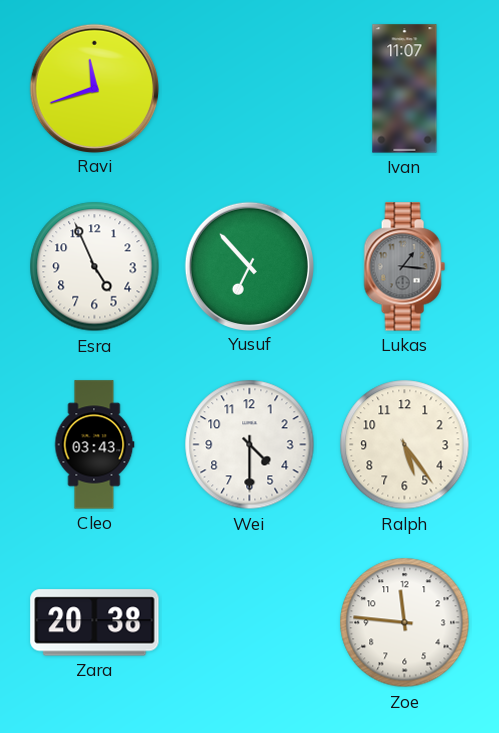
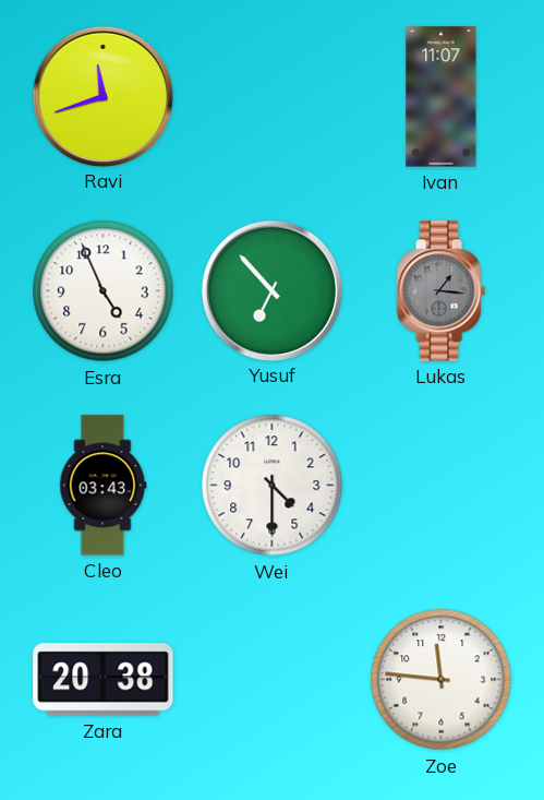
Ralph: 5:24 -> none
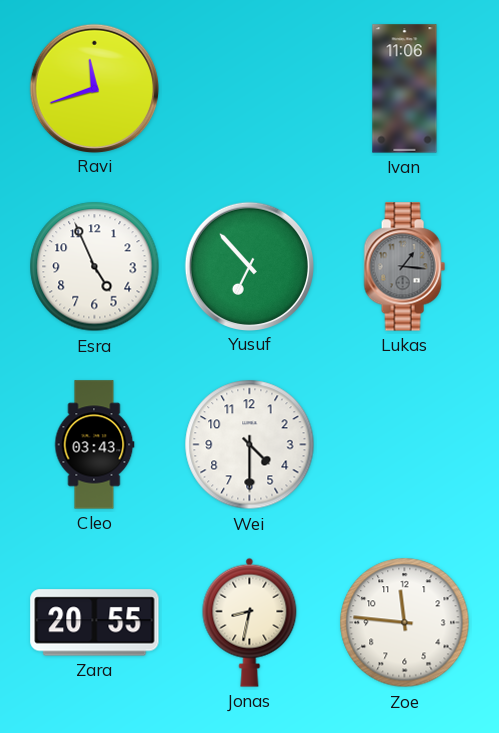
Ivan: 11:07 -> 11:06
Zara: 20:38 -> 20:55
Jonas: none -> 8:32
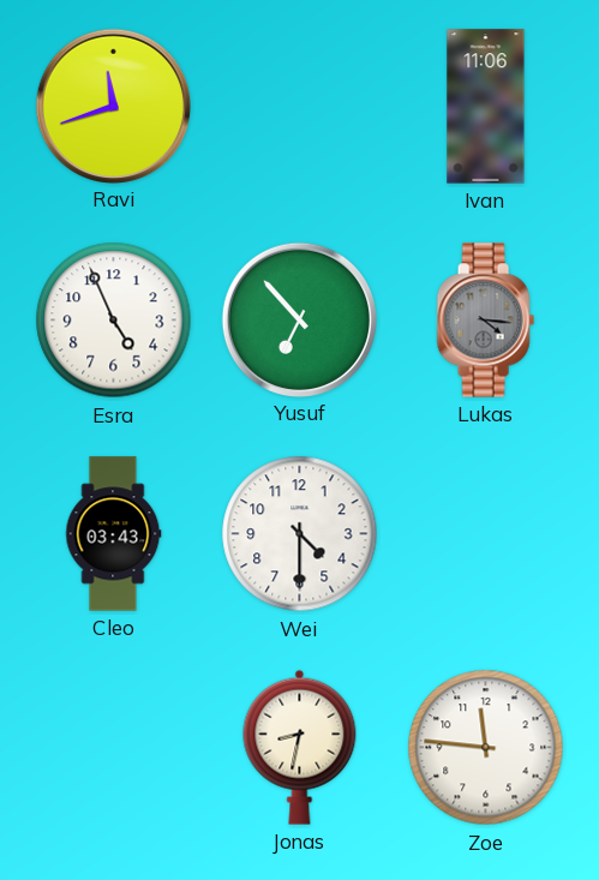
Lukas: 1:16 -> 4:16
Zara: 20:55 -> none
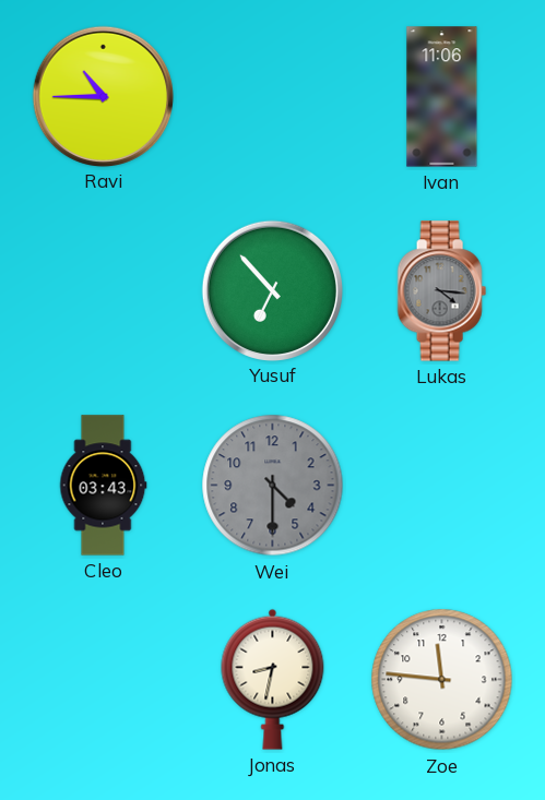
Ravi: 11:42 -> 10:45
Esra: 4:56 -> none
Wei dial: white -> grey
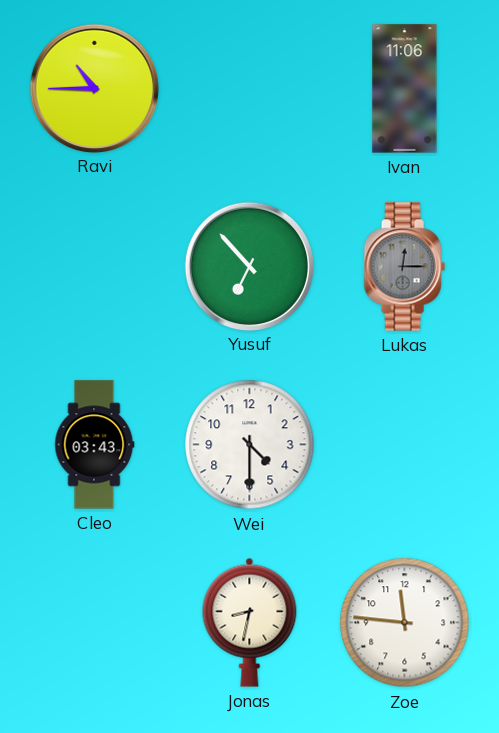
Lukas: 4:16 -> 12:15
Wei dial: grey -> white
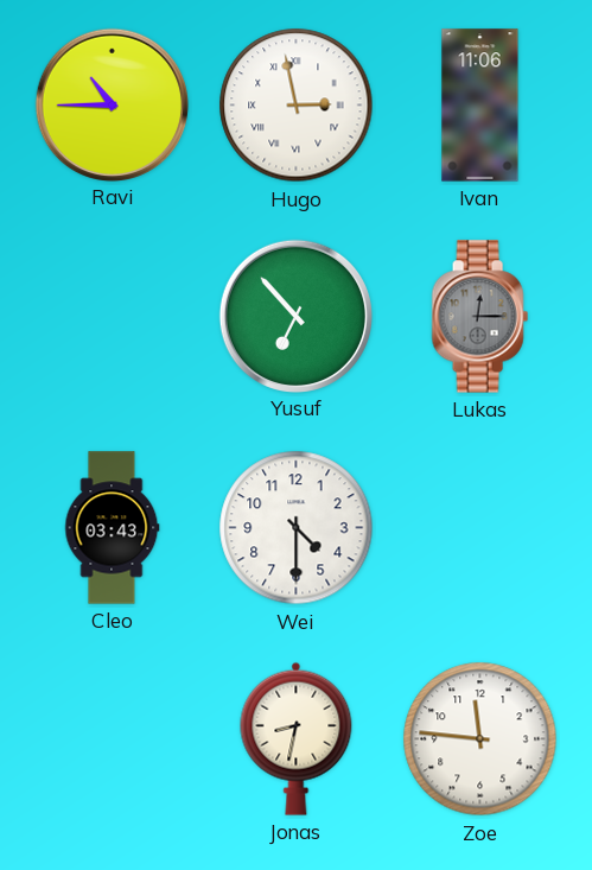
Hugo: none -> 2:58
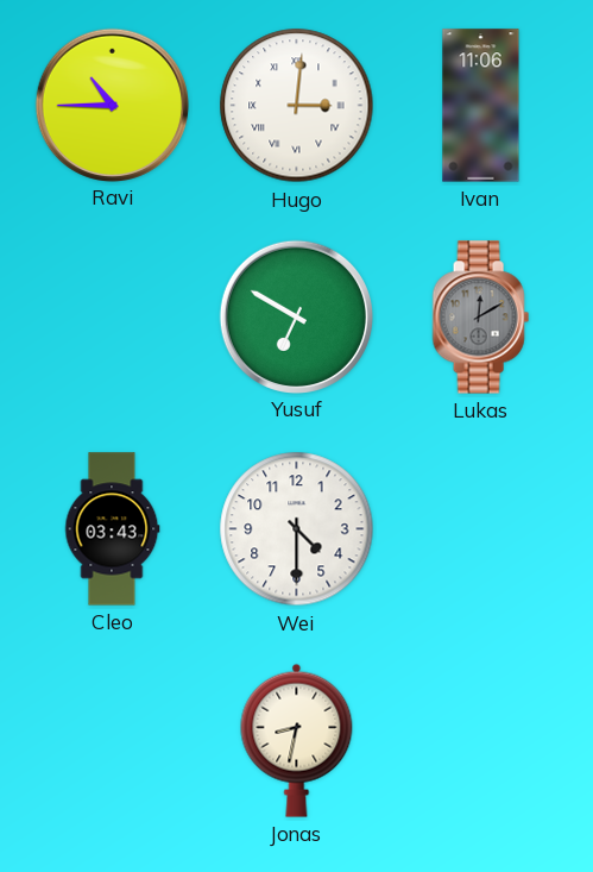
Hugo: 2:58 -> 3:01
Yusuf: 6:53 -> 6:50
Lukas: 12:15 -> 12:10
Zoe: 11:46 -> none
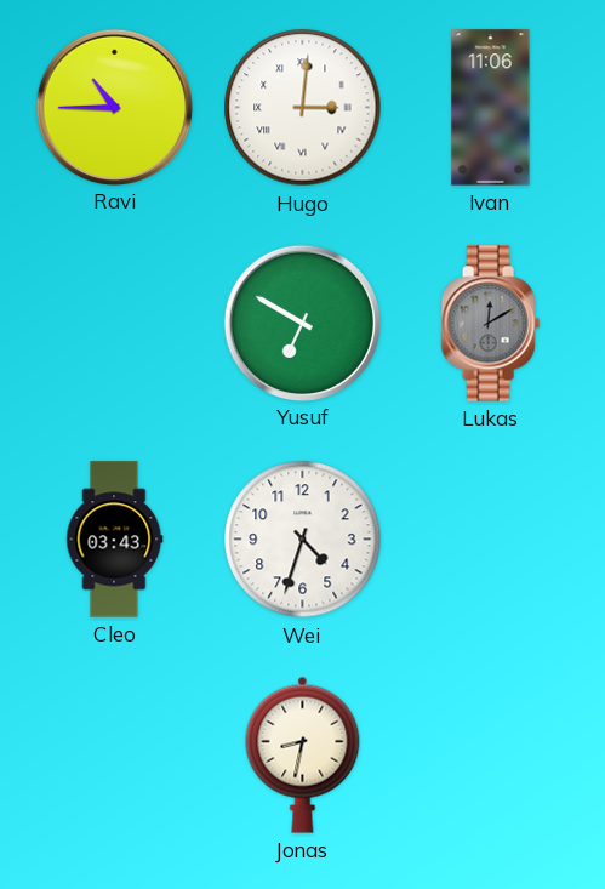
Wei: 4:30 -> 4:33
